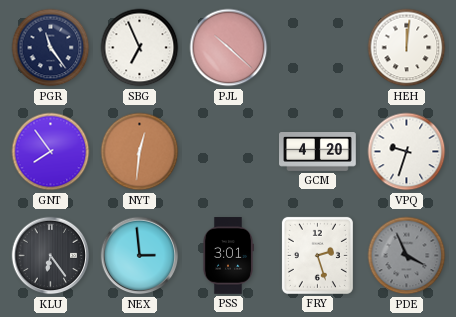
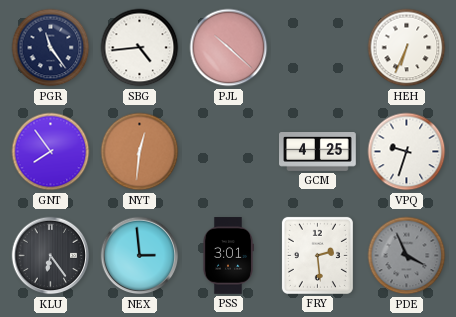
SBG: 6:56 -> 4:44
HEH: 12:01 -> 6:34
GCM: 4:20 -> 4:25
FRY: 2:27 -> 2:29
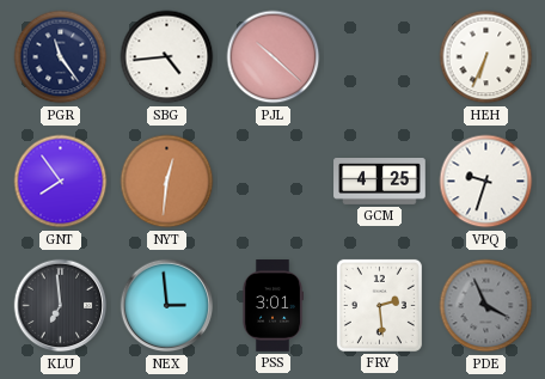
KLU: 6:24 -> 6:59
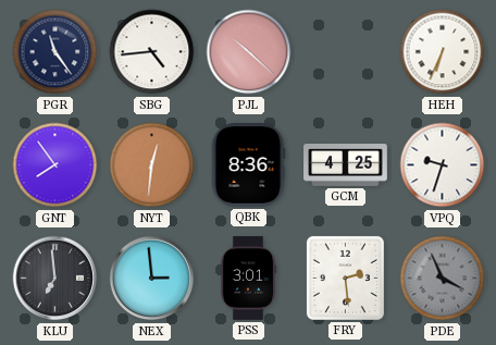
QBK: none -> 8:36
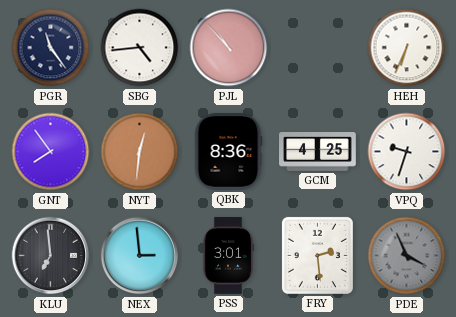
PJL: 10:22 -> 10:53
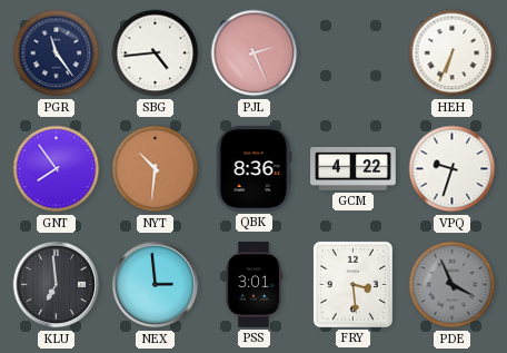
PJL: 10:53 -> 2:26
NYT: 12:31 -> 10:31
GCM: 4:25 -> 4:22
FRY: 2:29 -> 3:29
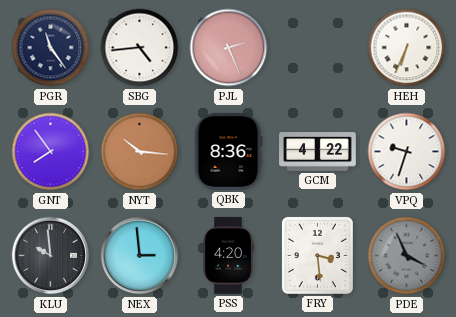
NYT: 10:31 -> 10:16
KLU: 6:59 -> 9:59
PSS: 3:01 -> 4:20
